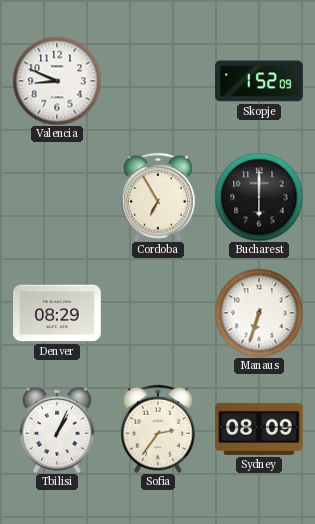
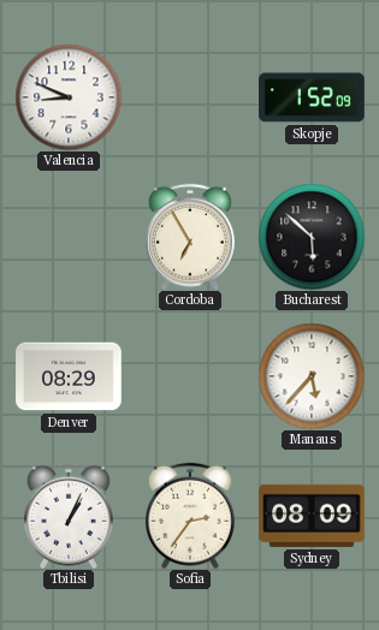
Bucharest: 6:00 -> 5:52
Manaus: 6:33 -> 5:37
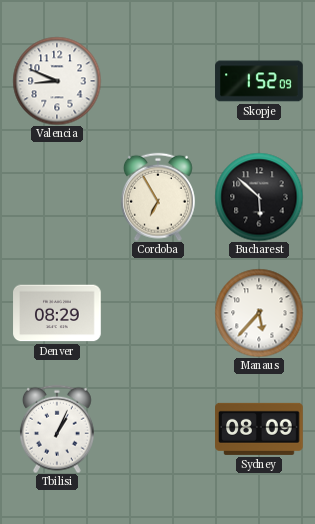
Sofia: 2:36 -> none
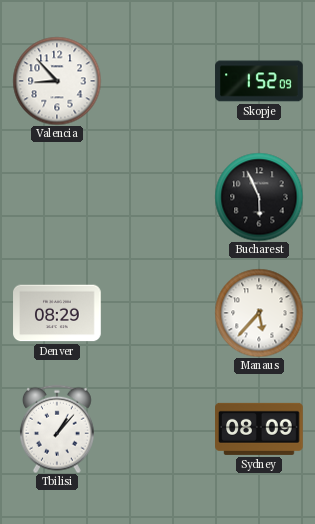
Valencia: 8:49 -> 8:53
Cordoba: 6:55 -> none
Bucharest: 5:52 -> 5:56
Tbilisi: 1:04 -> 1:07
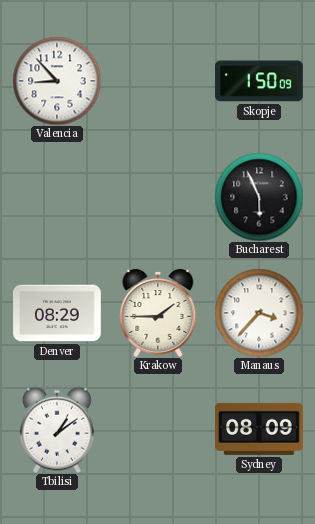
Skopje: 1:52 -> 1:50
Krakow: none -> 1:45
Manaus: 5:37 -> 3:37
Tbilisi: 1:07 -> 1:09
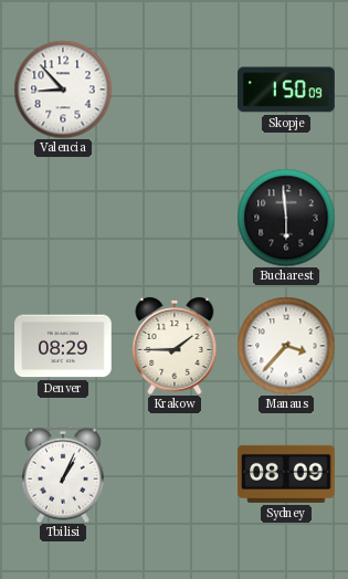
Bucharest: 5:56 -> 5:59
Tbilisi: 1:09 -> 1:04
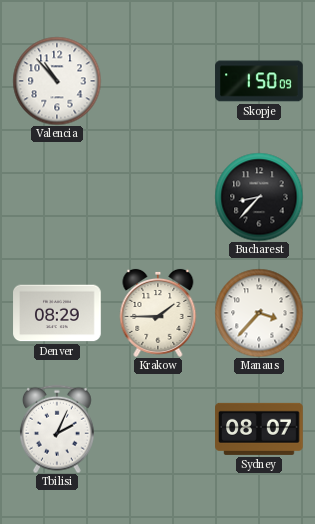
Valencia: 8:53 -> 10:53
Bucharest: 5:59 -> 8:37
Tbilisi: 1:04 -> 2:04
Sydney: 08:09 -> 08:07
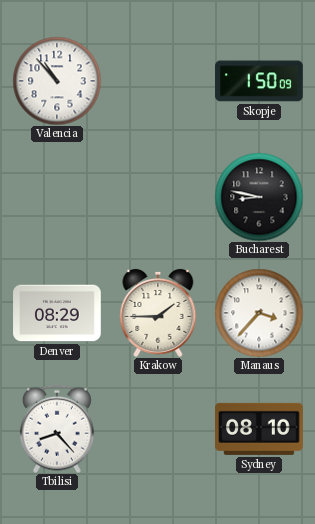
Bucharest: 8:37 -> 8:47
Tbilisi: 2:04 -> 8:23
Sydney: 08:07 -> 08:10
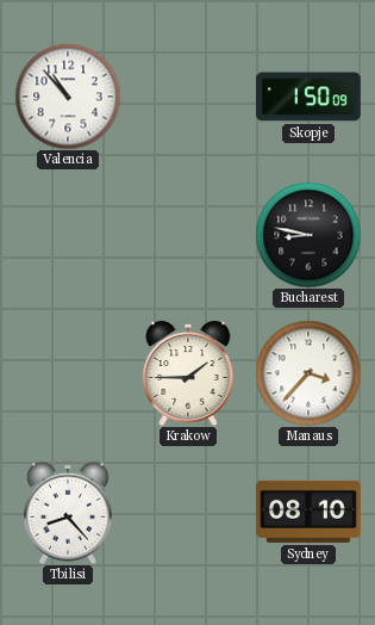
Denver: 08:29 -> none
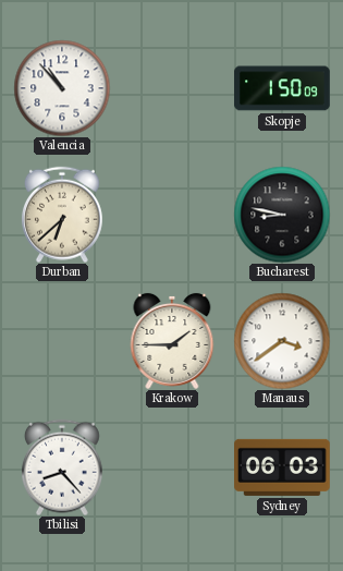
Durban: none -> 6:38
Manaus: 3:37 -> 3:39
Sydney: 08:10 -> 06:03
